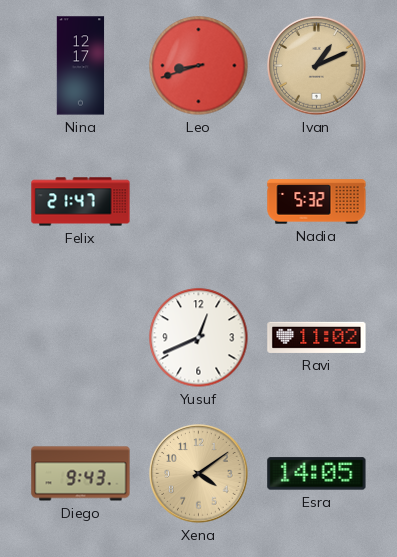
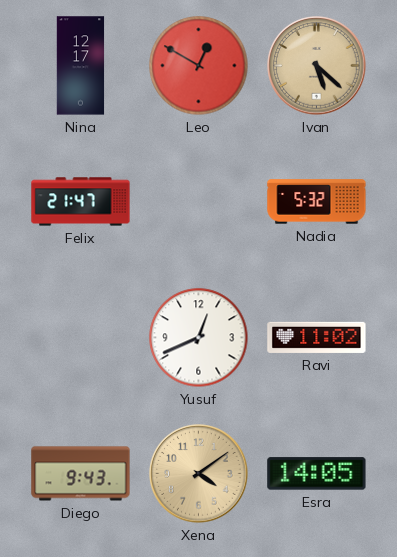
Leo: 8:42 -> 12:50
Ivan: 1:11 -> 5:22
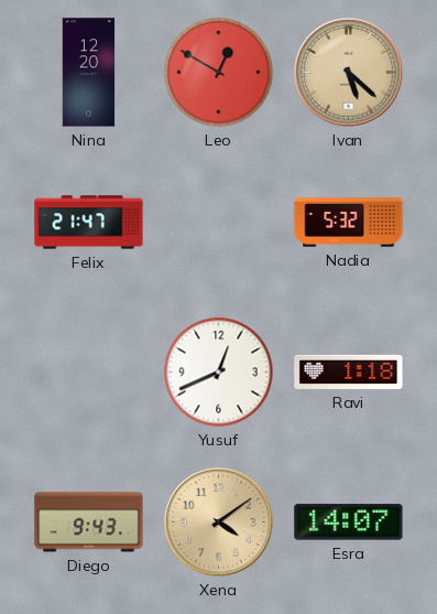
Nina: 12:17 -> 12:20
Ravi: 11:02 -> 1:18
Esra: 14:05 -> 14:07
